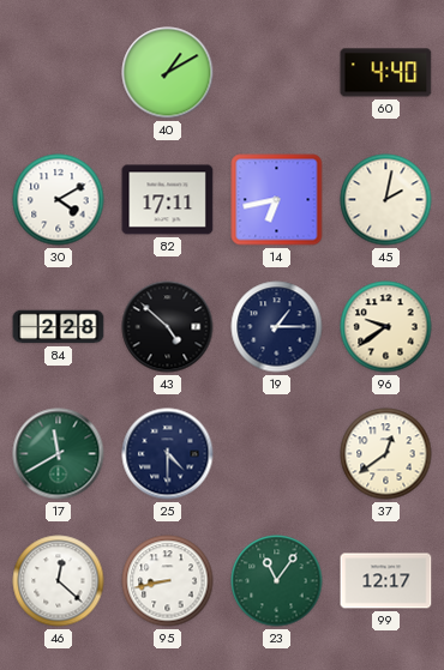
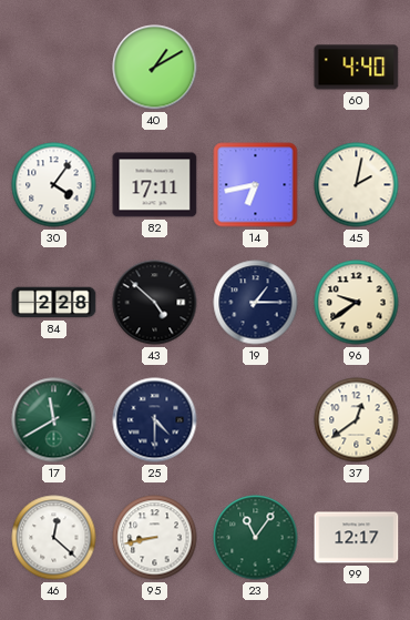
30: 4:10 -> 4:06
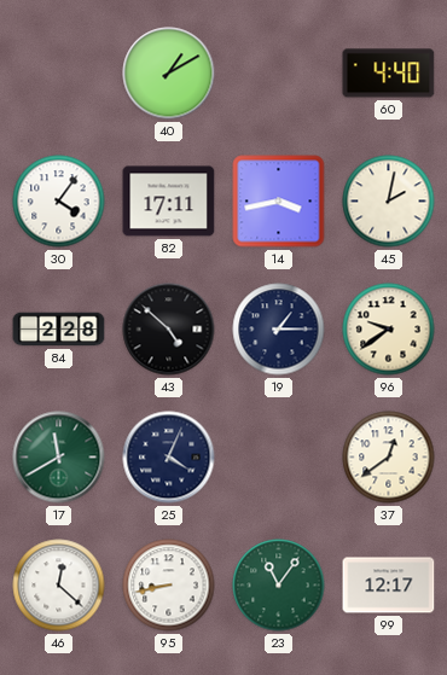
14: 6:43 -> 3:43
25: 4:30 -> 4:04
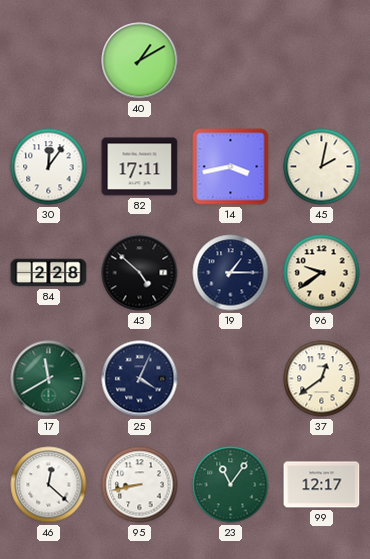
60: 4:40 -> none
30: 4:06 -> 12:06
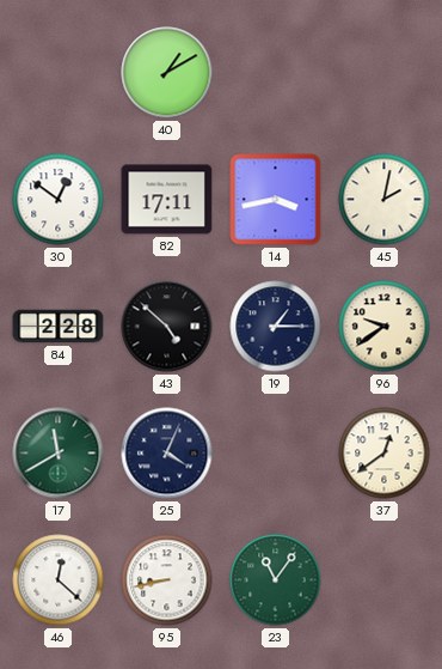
30: 12:06 -> 12:51
99: 12:17 -> none
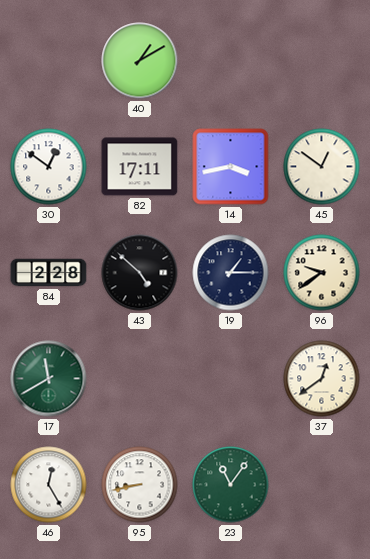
45: 2:02 -> 12:51
25: 4:04 -> none
46: 12:22 -> 12:25
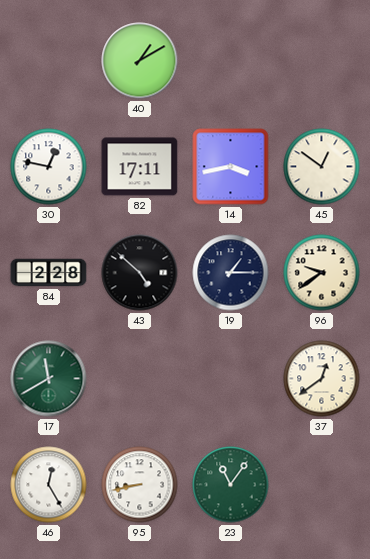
30: 12:51 -> 12:47
